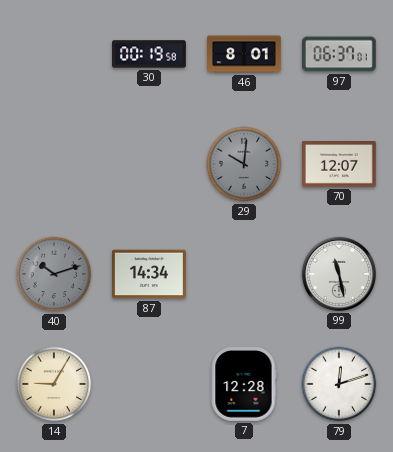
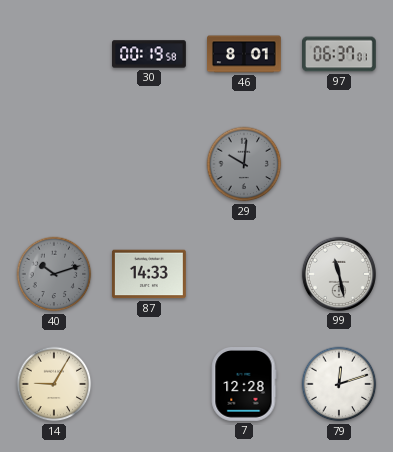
70: 12:07 -> none
87: 14:34 -> 14:33
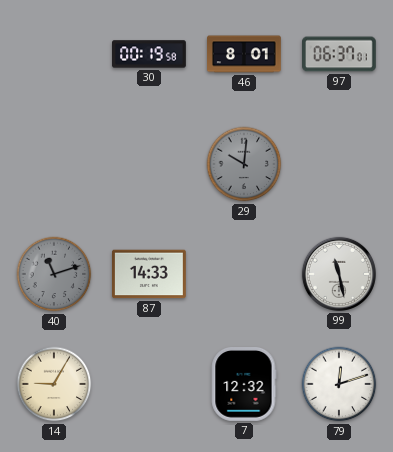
40: 10:12 -> 11:12
7: 12:28 -> 12:32
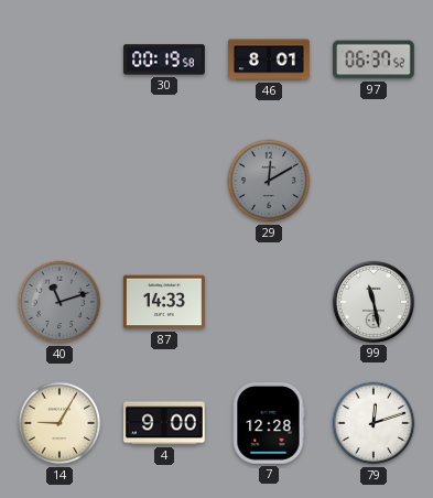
97: 06:37:01 -> 06:37:52
29: 10:01 -> 12:10
4: none -> 9:00
7: 12:32 -> 12:28
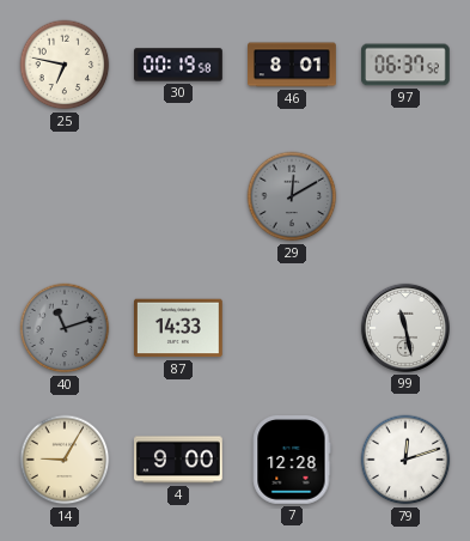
25: none -> 6:47
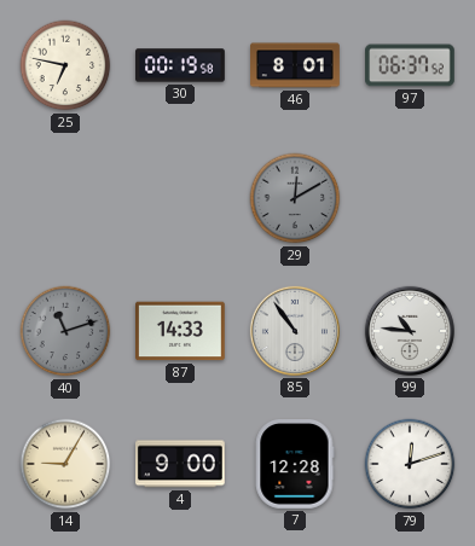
85: none -> 10:54
99: 11:28 -> 10:46
